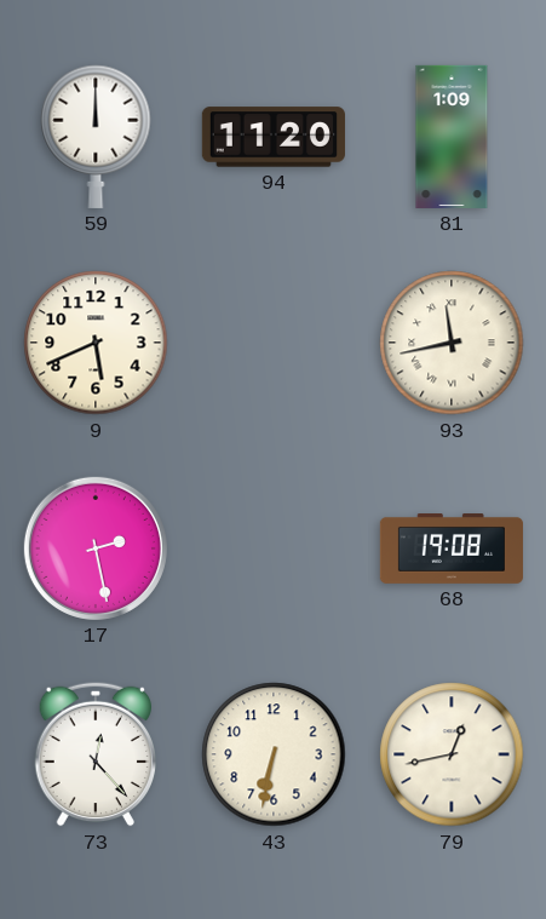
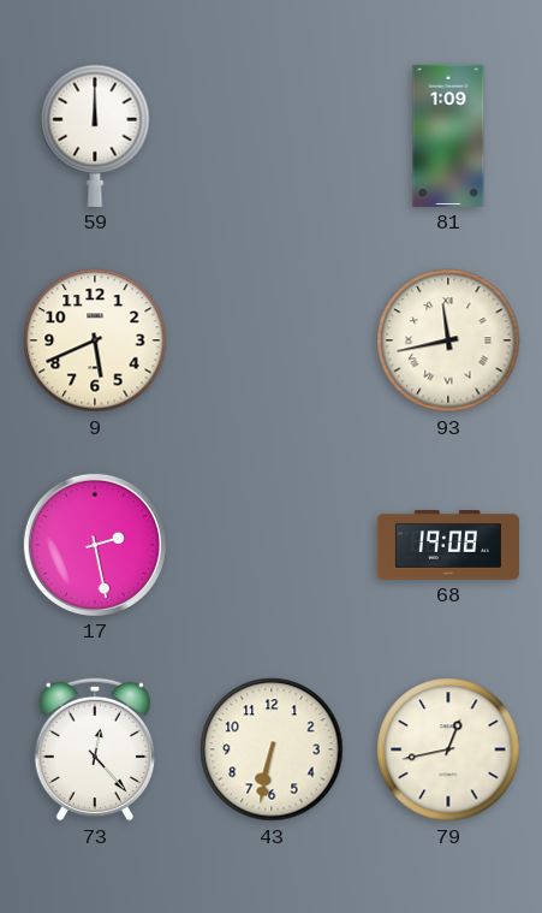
94: 11:20 -> none
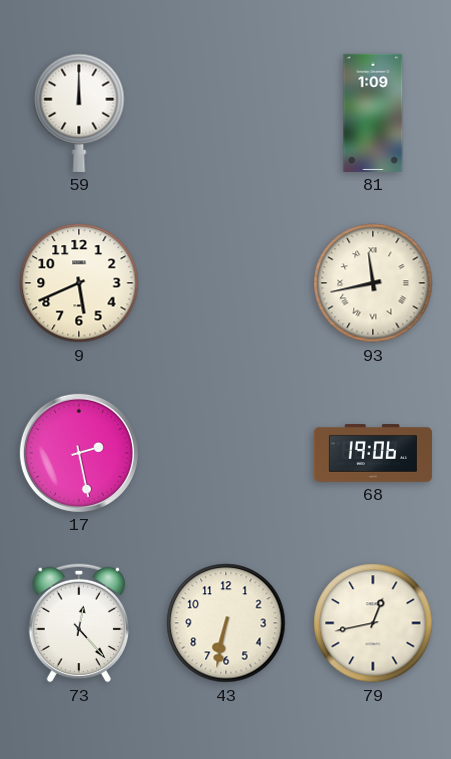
68: 19:08 -> 19:06
